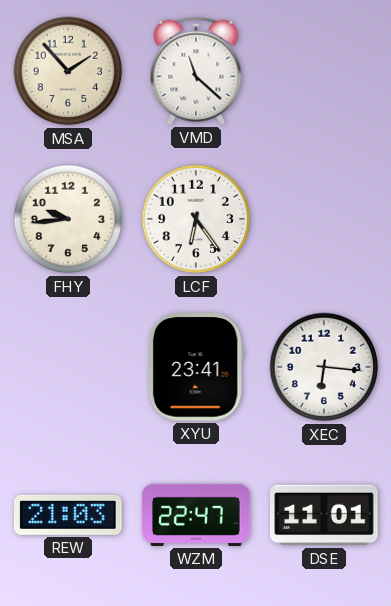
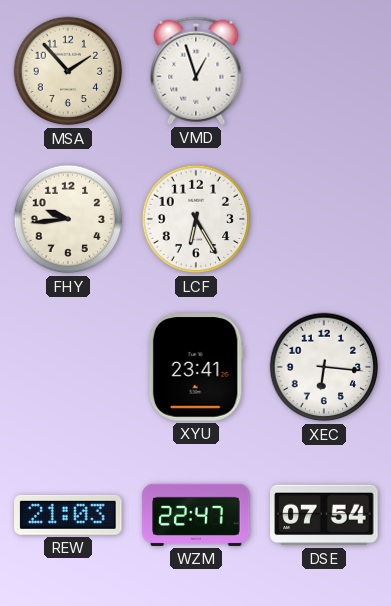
VMD: 11:22 -> 12:57
LCF: 6:24 -> 6:25
DSE: 11:01 -> 07:54
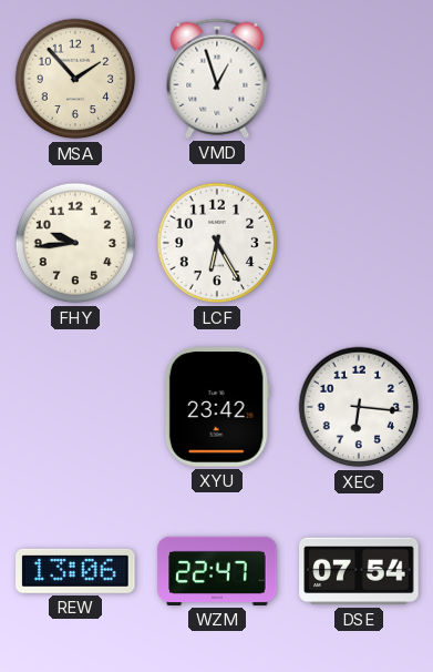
XYU: 23:41 -> 23:42
REW: 21:03 -> 13:06
